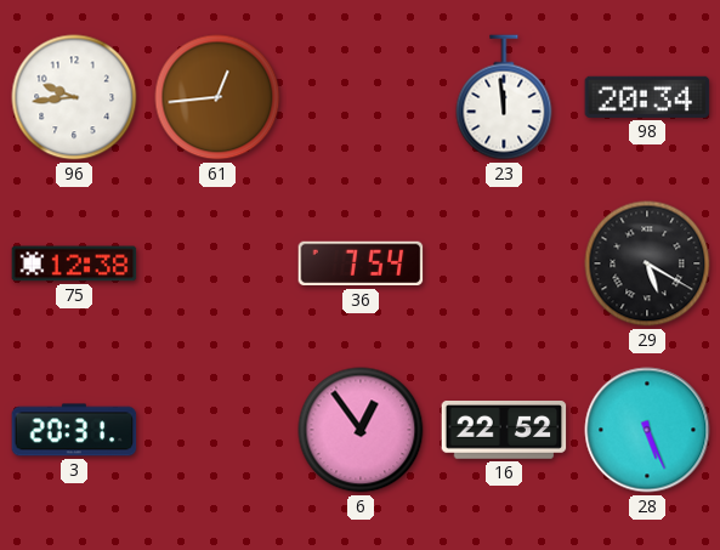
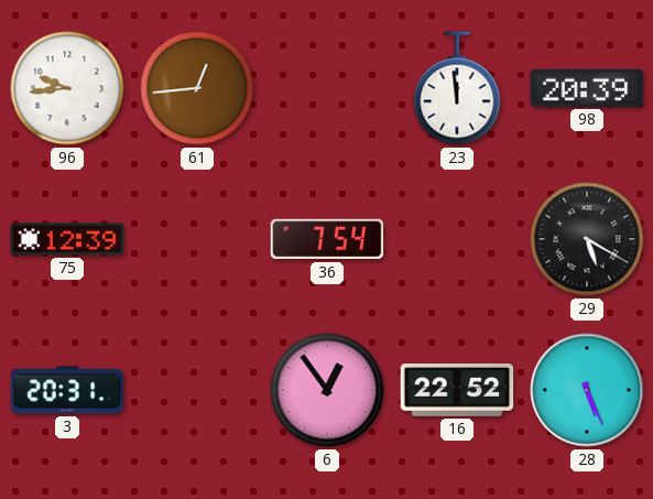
98: 20:34 -> 20:39
75: 12:38 -> 12:39
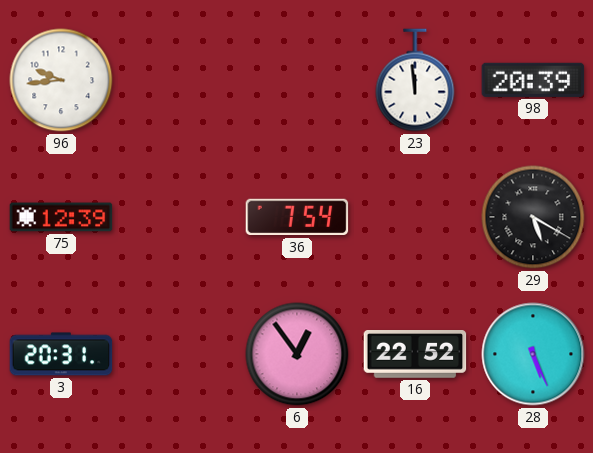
61: 12:44 -> none
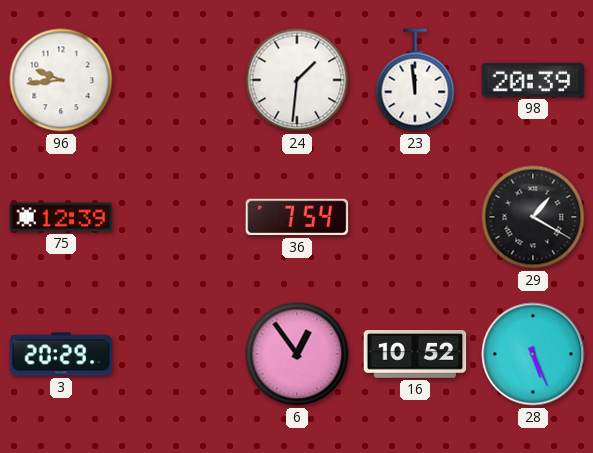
24: none -> 1:31
29: 5:20 -> 1:20
3: 20:31 -> 20:29
16: 22:52 -> 10:52
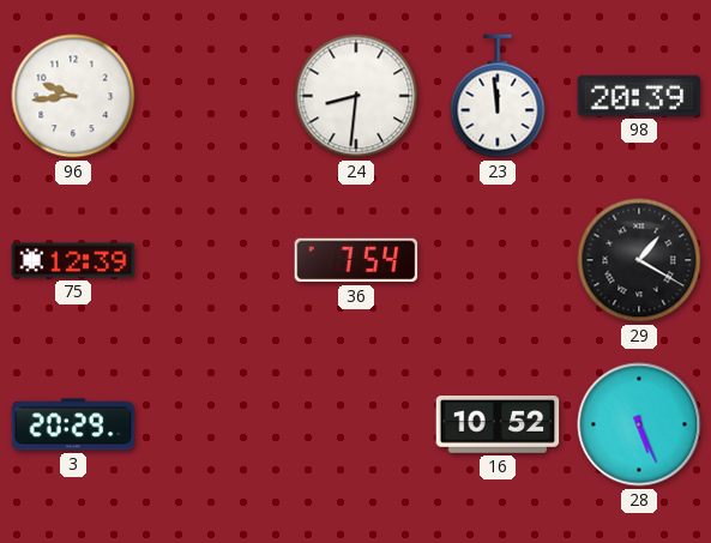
24: 1:31 -> 8:31
6: 12:54 -> none
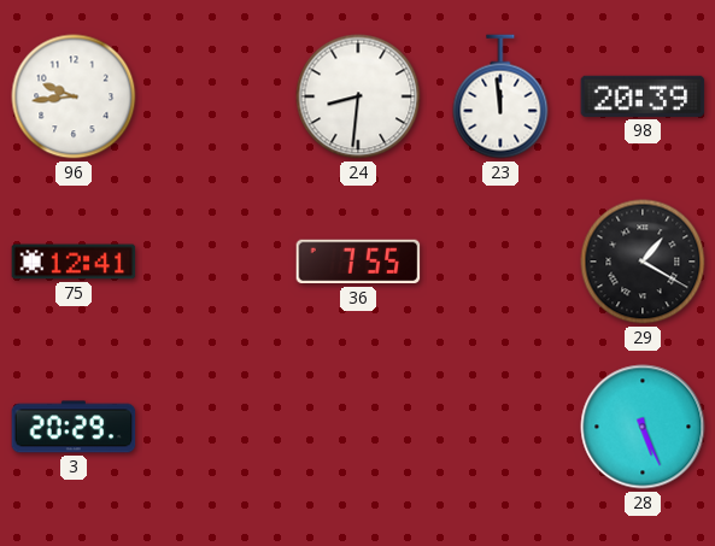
75: 12:39 -> 12:41
36: 7:54 -> 7:55
16: 10:52 -> none
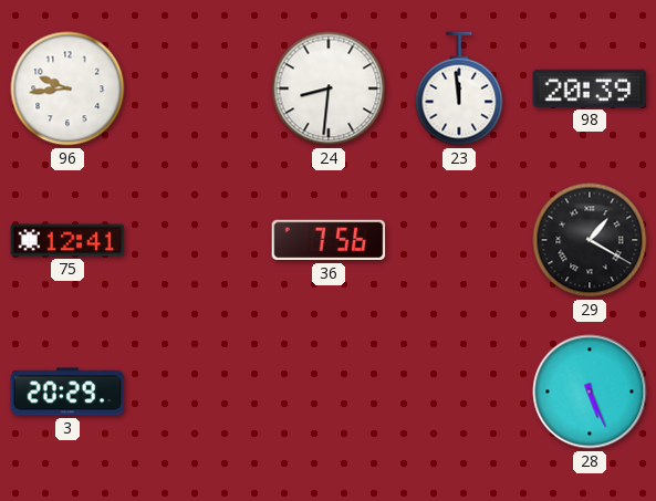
36: 7:55 -> 7:56
